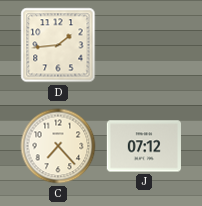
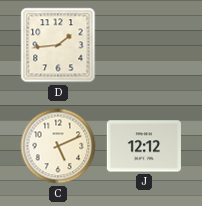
C: 7:23 -> 5:11
J: 07:12 -> 12:12
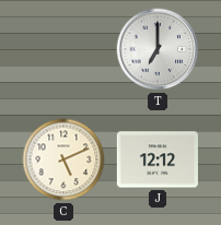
D: 1:44 -> none
T: none -> 7:00
